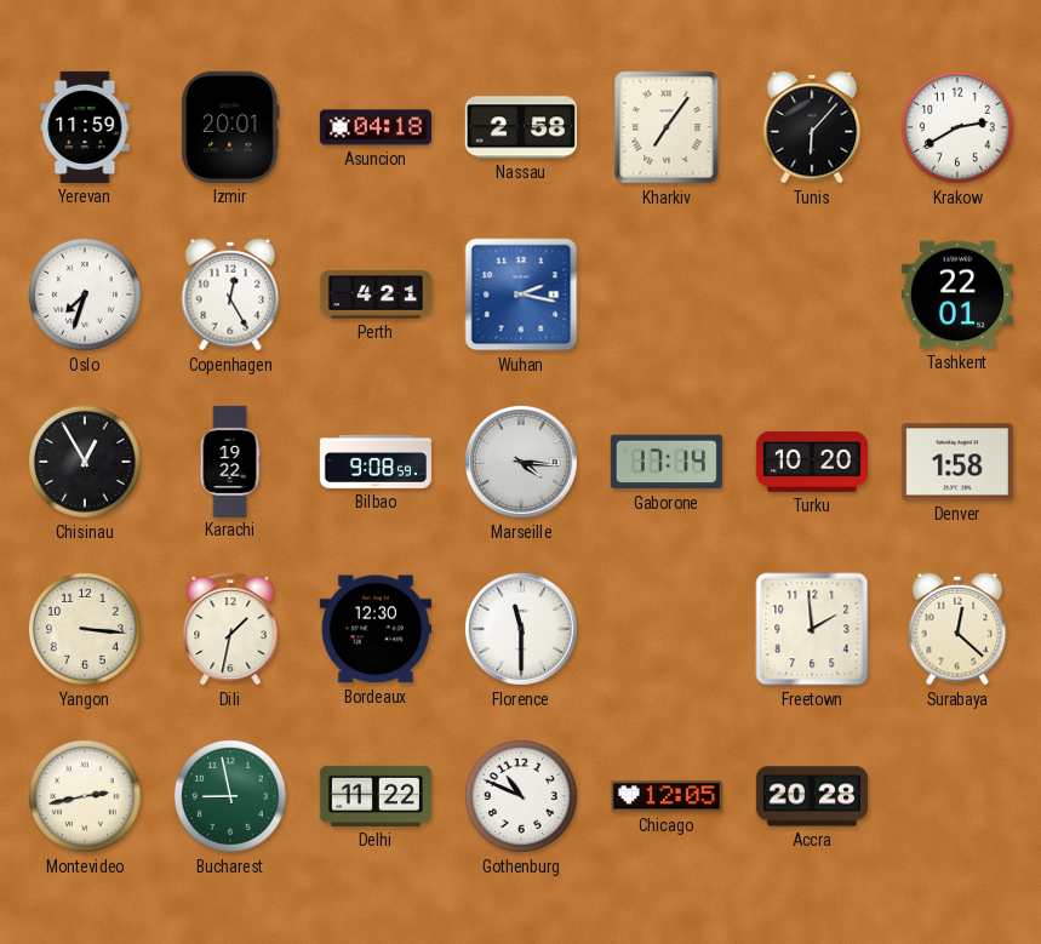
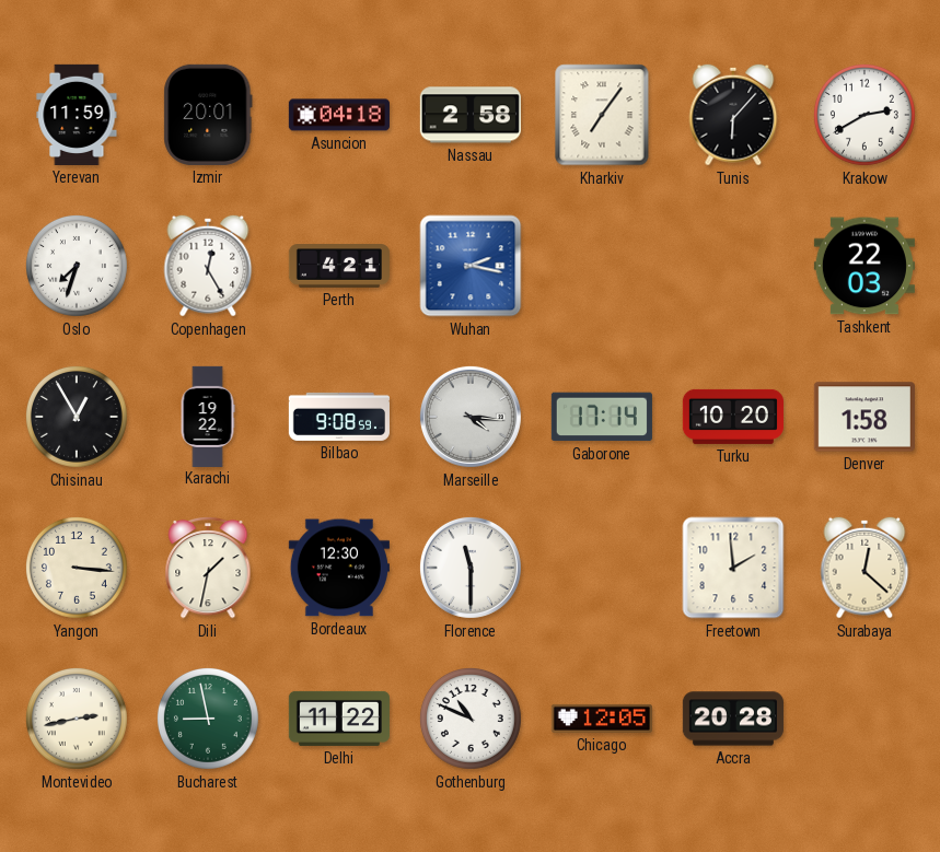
Tashkent: 22:01 -> 22:03
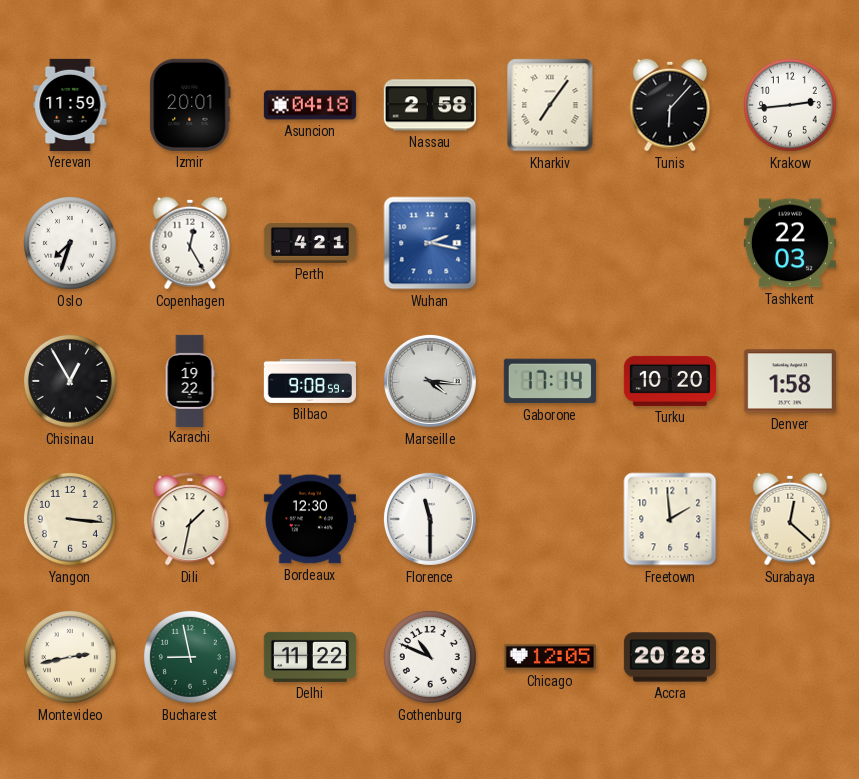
Krakow: 2:40 -> 2:44
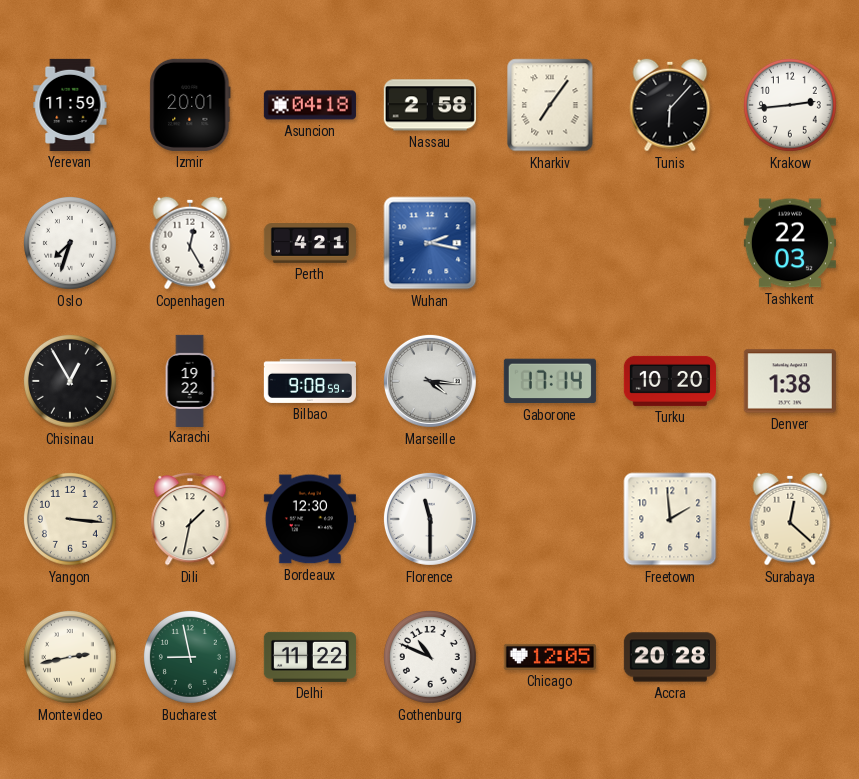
Denver: 1:58 -> 1:38
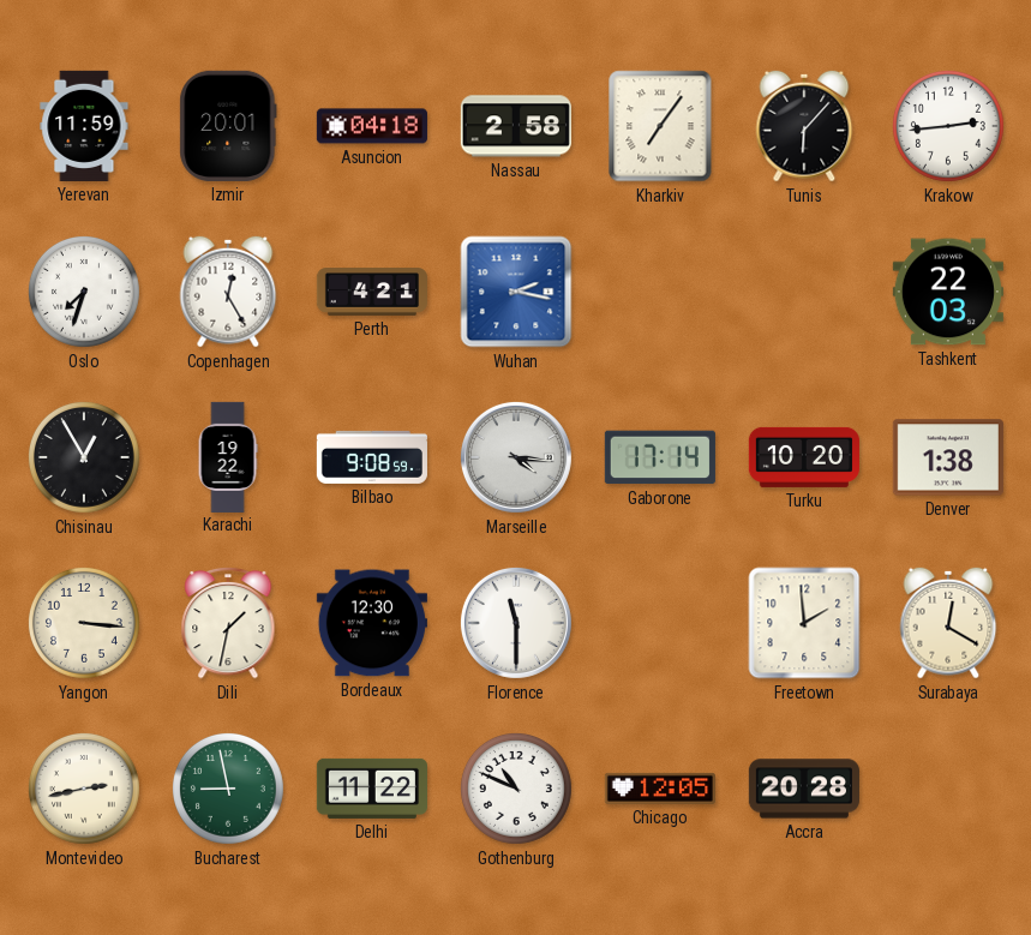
Surabaya: 12:22 -> 12:20
